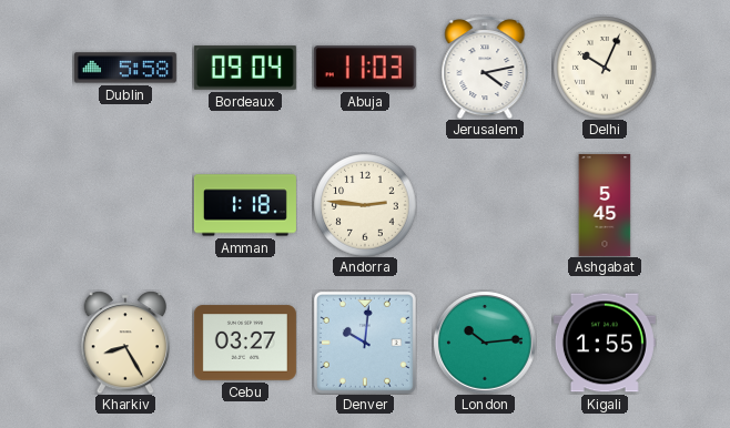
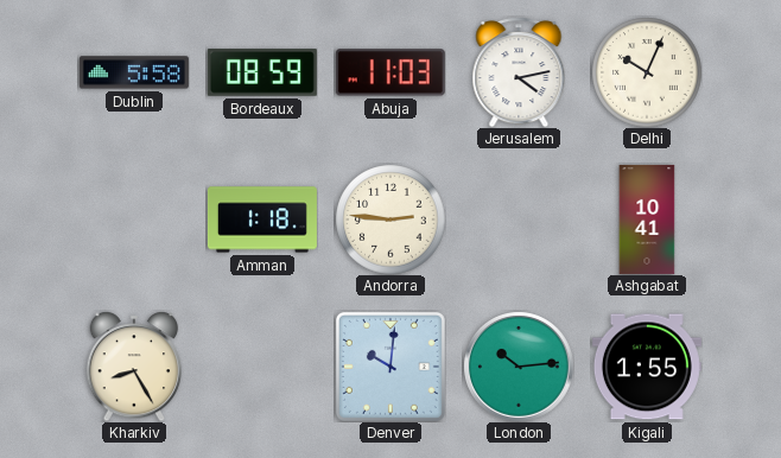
Bordeaux: 09:04 -> 08:59
Ashgabat: 5:45 -> 10:41
Cebu: 03:27 -> none
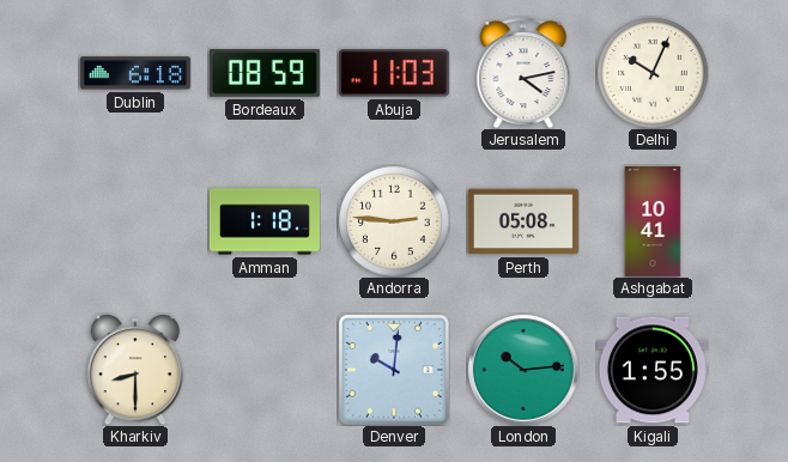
Dublin: 5:58 -> 6:18
Perth: none -> 05:08
Kharkiv: 8:25 -> 8:30
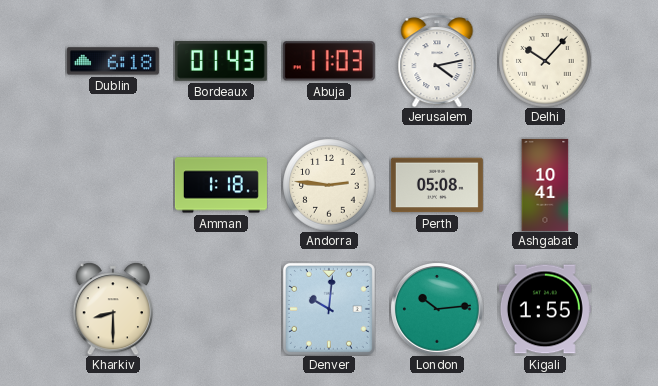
Bordeaux: 08:59 -> 01:43
Delhi: 10:04 -> 10:07
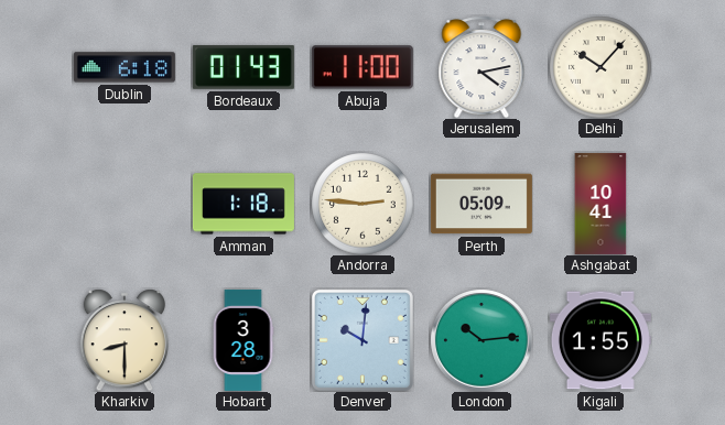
Abuja: 11:03 -> 11:00
Perth: 05:08 -> 05:09
Hobart: none -> 3:28
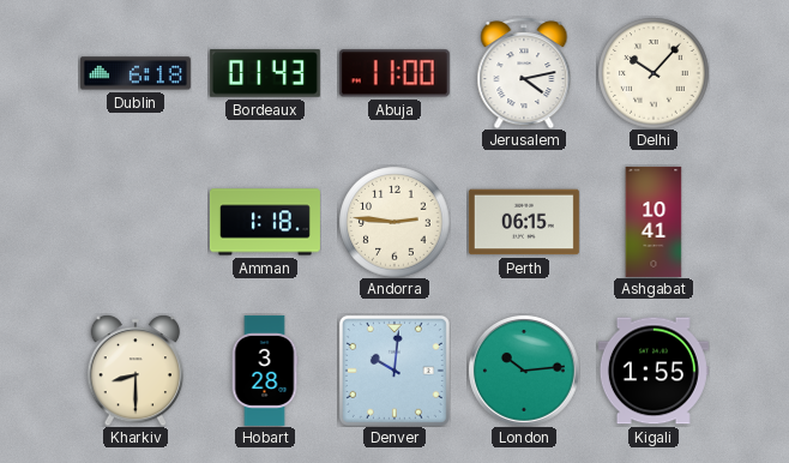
Perth: 05:09 -> 06:15
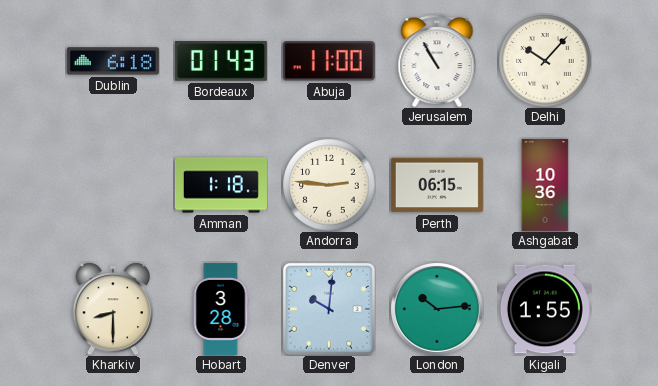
Jerusalem: 4:13 -> 10:55
Ashgabat: 10:41 -> 10:36
